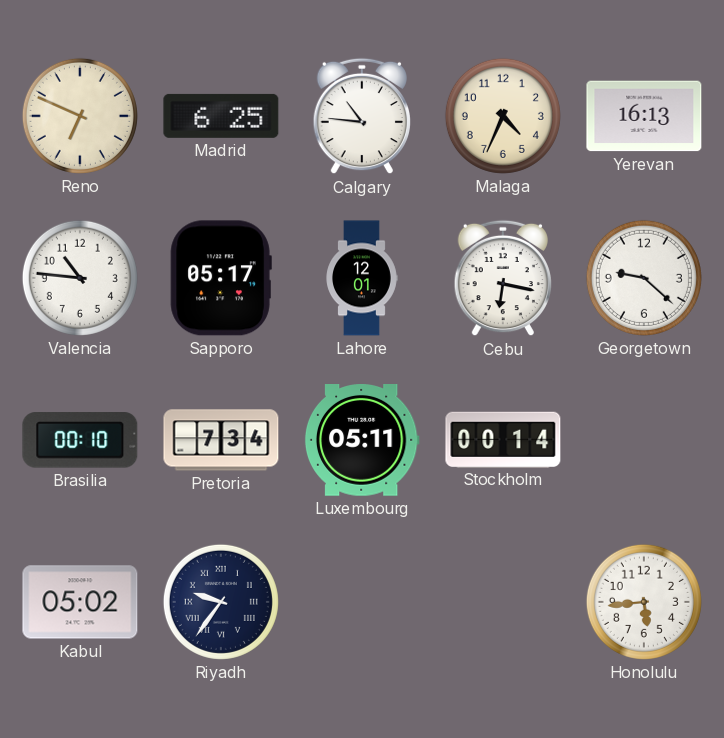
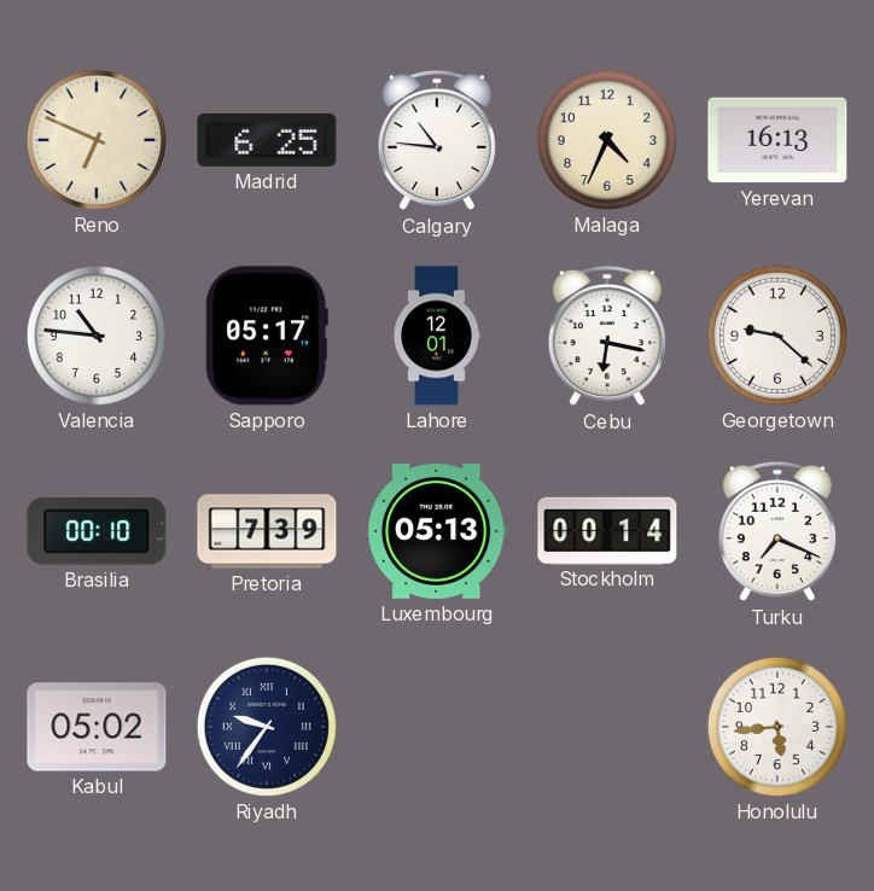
Pretoria: 7:34 -> 7:39
Luxembourg: 05:11 -> 05:13
Turku: none -> 7:19
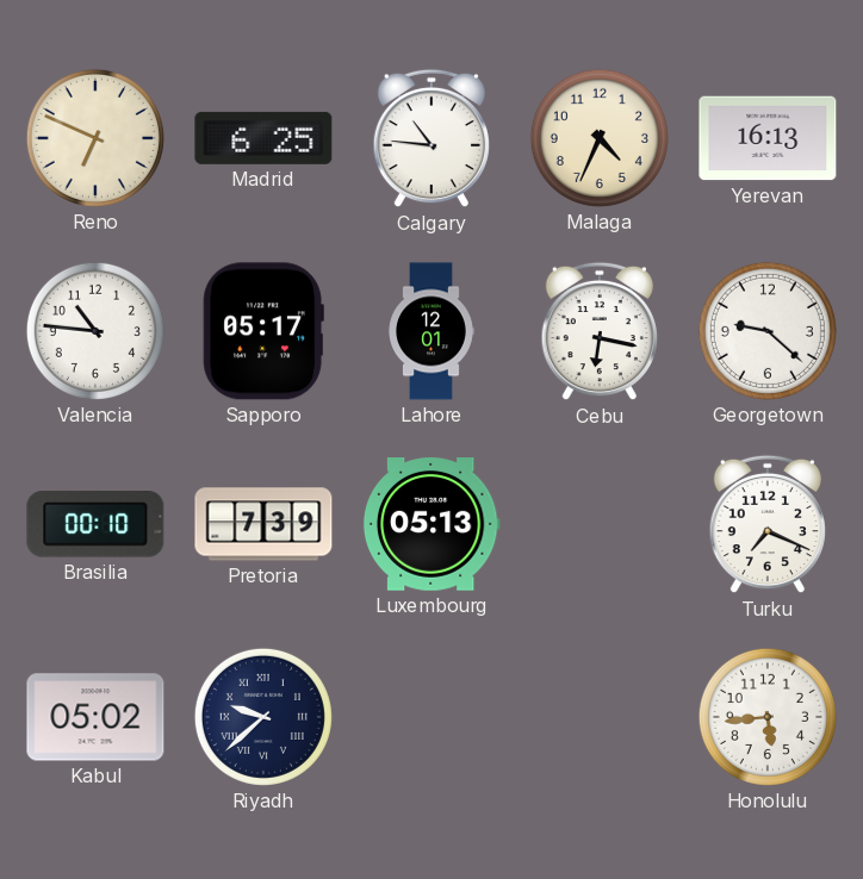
Stockholm: 00:14 -> none
Riyadh: 9:36 -> 9:38
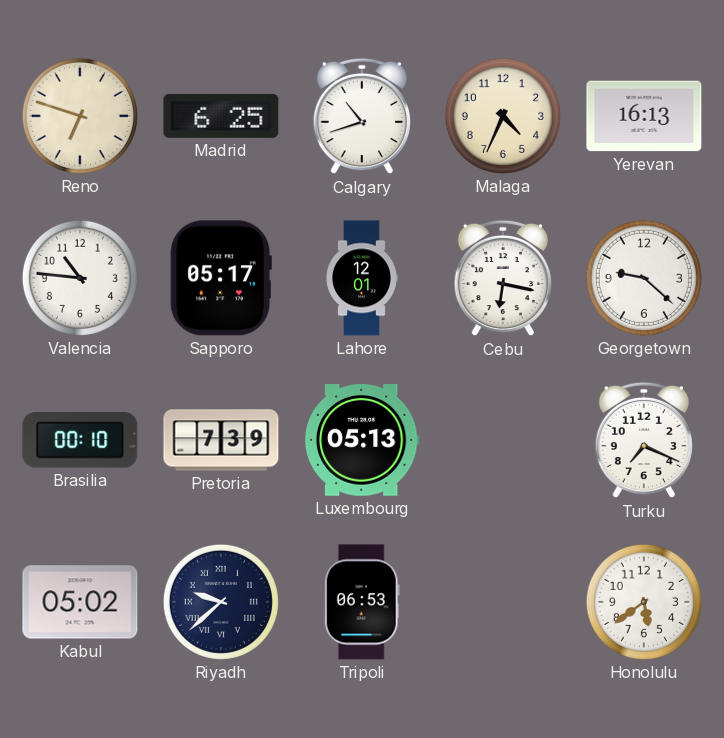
Reno: 6:49 -> 6:48
Calgary: 10:46 -> 10:42
Tripoli: none -> 06:53
Honolulu: 5:44 -> 5:39
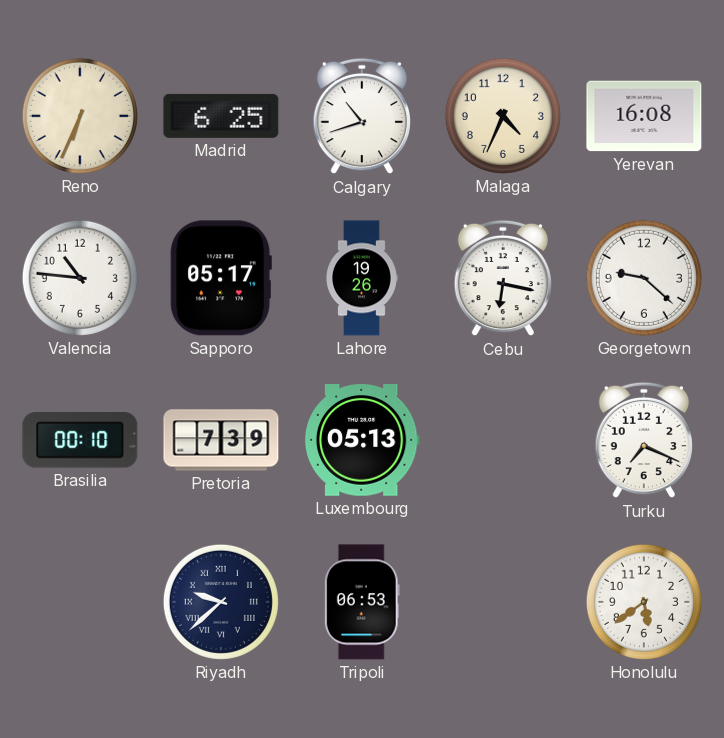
Reno: 6:48 -> 6:34
Yerevan: 16:13 -> 16:08
Lahore: 12:01 -> 19:26
Kabul: 05:02 -> none
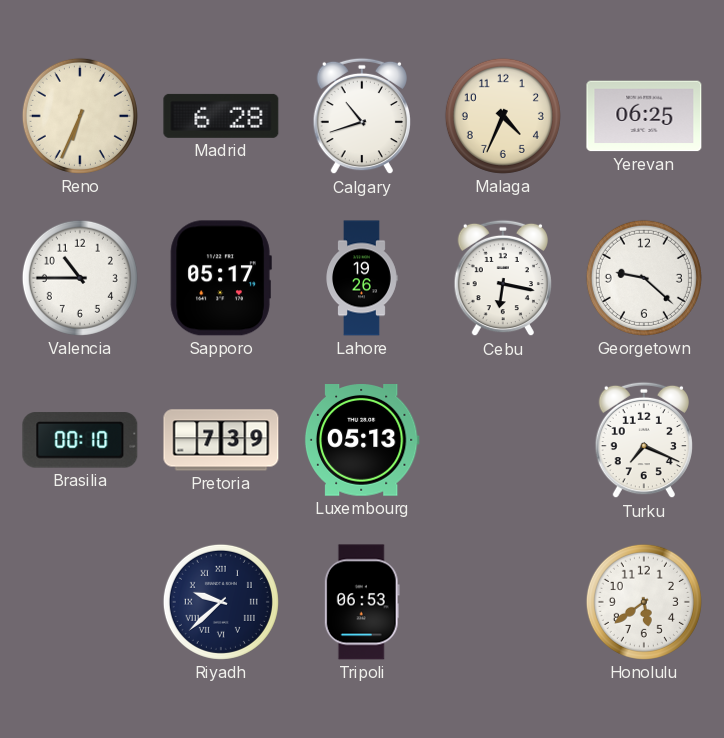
Madrid: 6:25 -> 6:28
Yerevan: 16:08 -> 06:25
Valencia: 10:46 -> 10:45
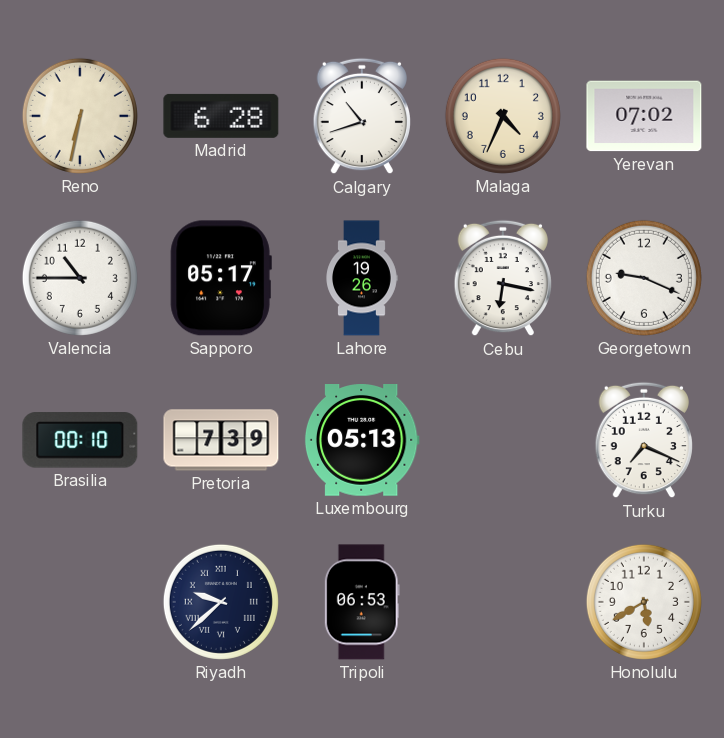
Reno: 6:34 -> 6:32
Yerevan: 06:25 -> 07:02
Georgetown: 9:22 -> 9:19
Honolulu: 5:39 -> 5:40
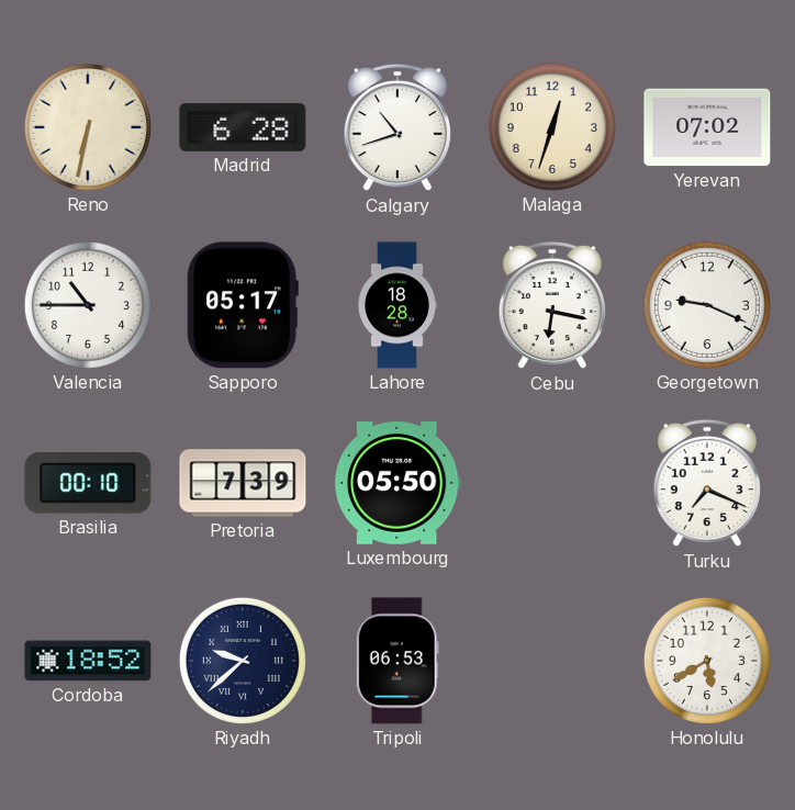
Malaga: 4:34 -> 12:33
Lahore: 19:26 -> 18:28
Luxembourg: 05:13 -> 05:50
Cordoba: none -> 18:52
